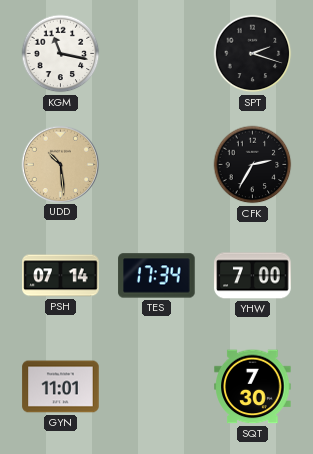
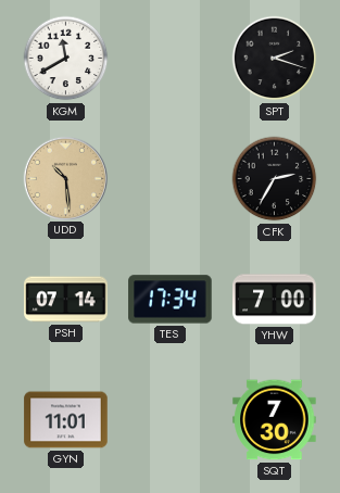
KGM: 11:17 -> 11:40
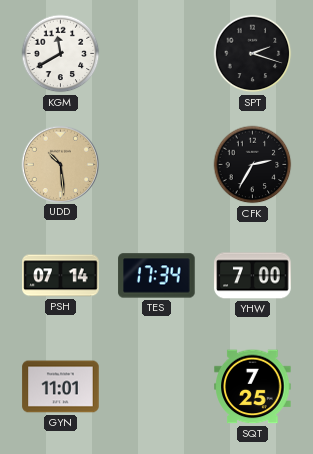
SQT: 7:30 -> 7:25
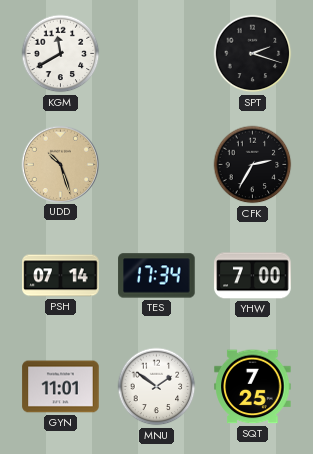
UDD: 10:29 -> 10:27
MNU: none -> 1:51
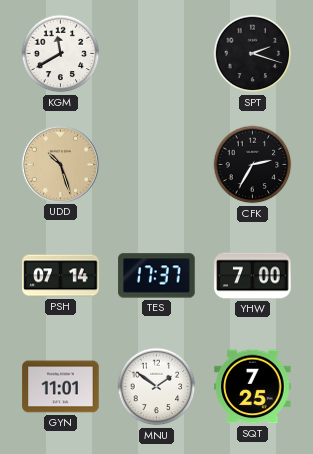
TES: 17:34 -> 17:37
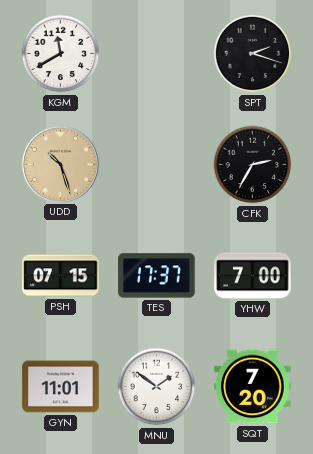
PSH: 07:14 -> 07:15
SQT: 7:25 -> 7:20
